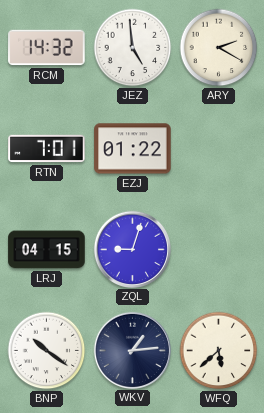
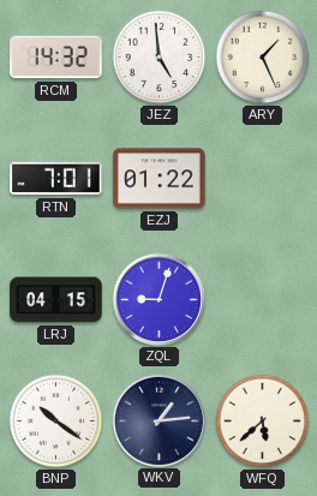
ARY: 2:20 -> 1:26
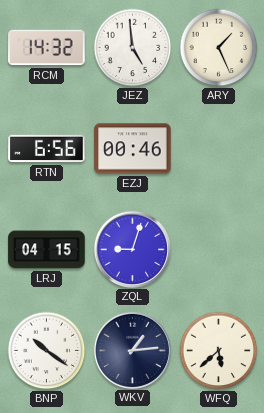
RTN: 7:01 -> 6:56
EZJ: 01:22 -> 00:46
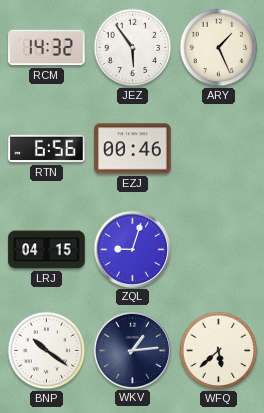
JEZ: 4:59 -> 5:54
